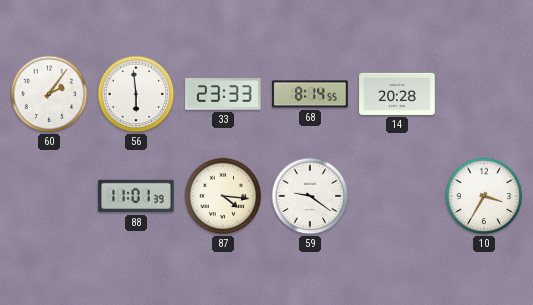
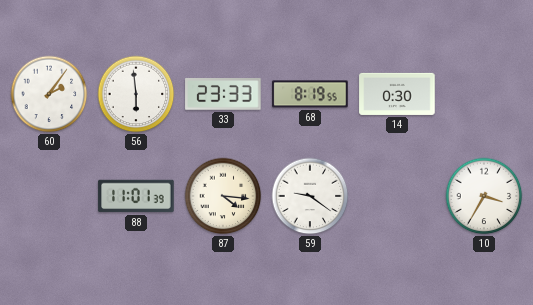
68: 8:14 -> 8:19
14: 20:28 -> 0:30
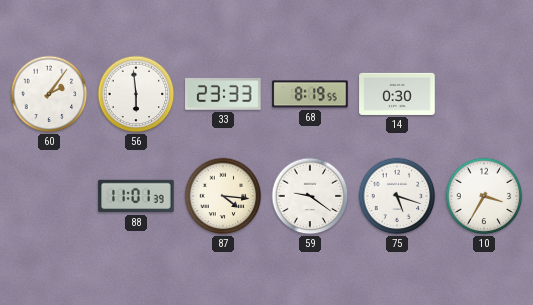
75: none -> 5:18
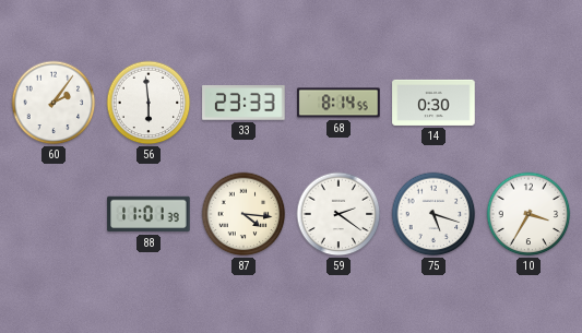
68: 8:19 -> 8:14
59: 9:21 -> 2:21
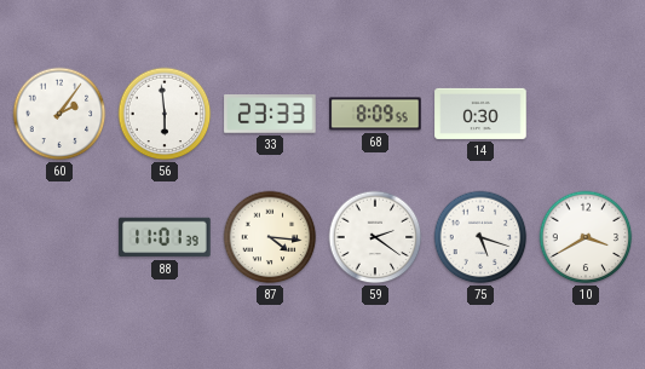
68: 8:14 -> 8:09
10: 3:35 -> 3:40
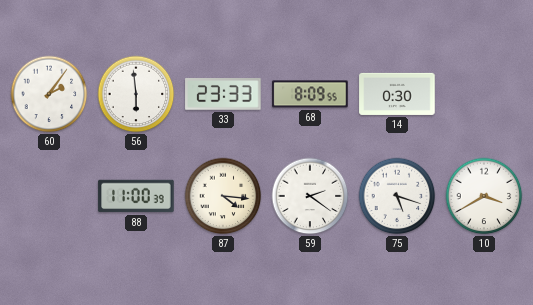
88: 11:01 -> 11:00
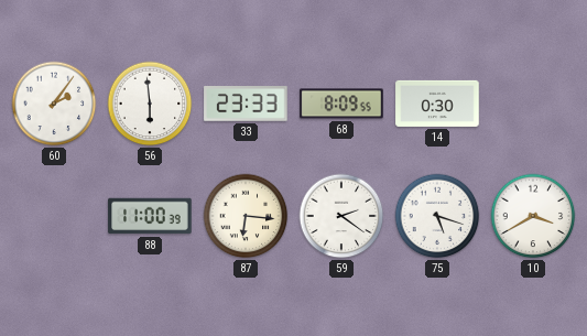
87: 4:16 -> 6:16
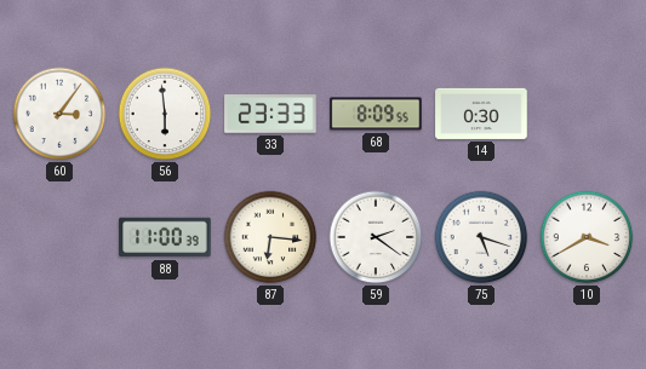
60: 2:06 -> 3:06
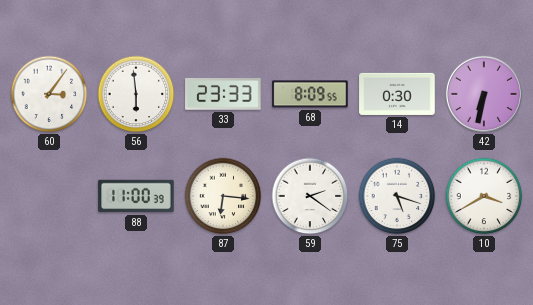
42: none -> 6:32
